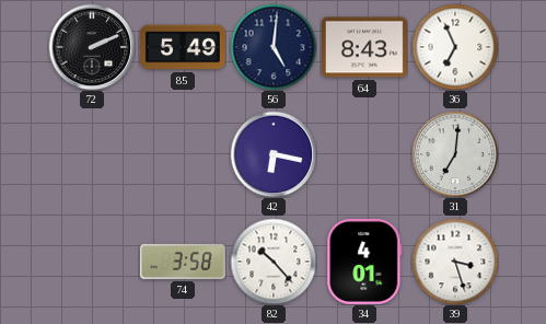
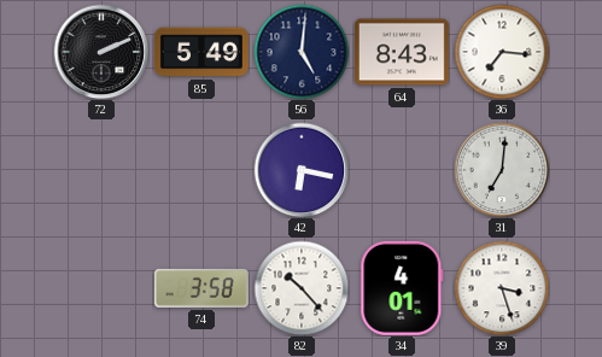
36: 6:56 -> 7:16
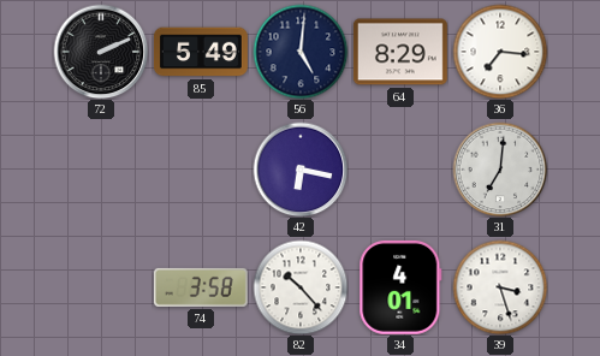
64: 8:43 -> 8:29
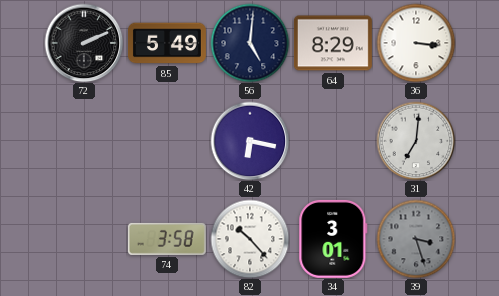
36: 7:16 -> 3:16
34: 4:01 -> 3:01
39 dial: white -> grey
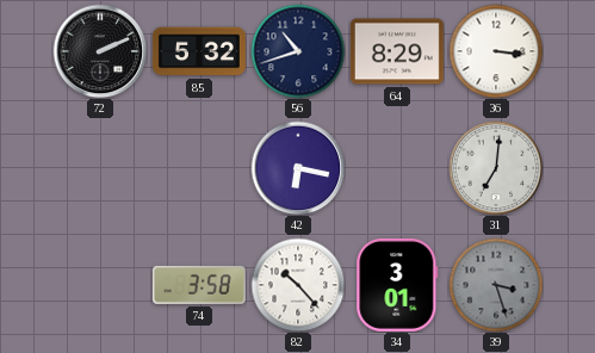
85: 5:49 -> 5:32
56: 5:01 -> 10:42
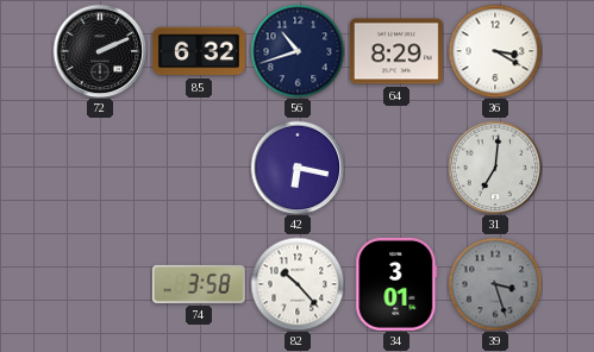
85: 5:32 -> 6:32
36: 3:16 -> 3:20
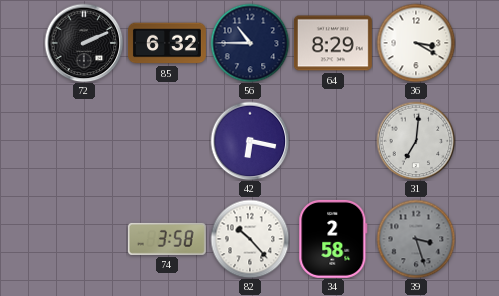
56: 10:42 -> 10:45
34: 3:01 -> 2:58
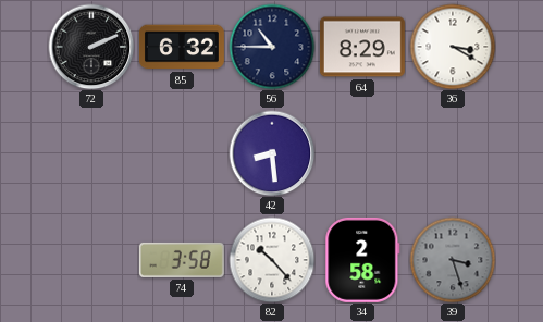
42: 6:17 -> 8:29
31: 7:01 -> none
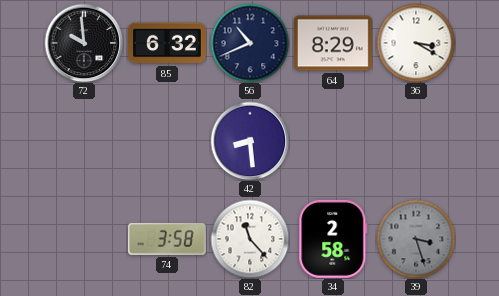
72: 2:11 -> 9:59
56: 10:45 -> 10:41
82: 10:23 -> 11:23
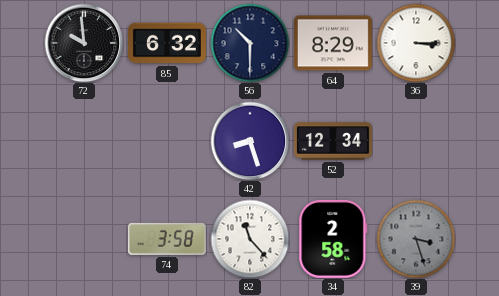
56: 10:41 -> 10:30
36: 3:20 -> 3:15
42: 8:29 -> 8:27
52: none -> 12:34
